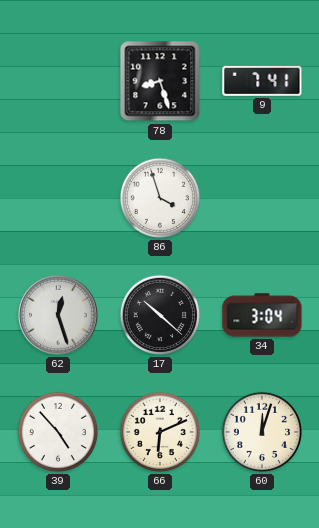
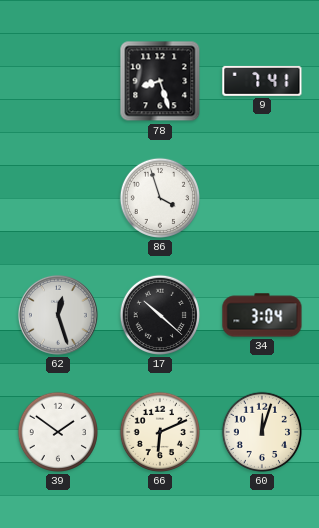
39: 4:53 -> 1:51
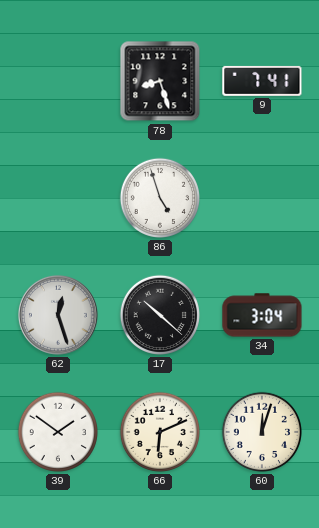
86: 3:57 -> 4:57
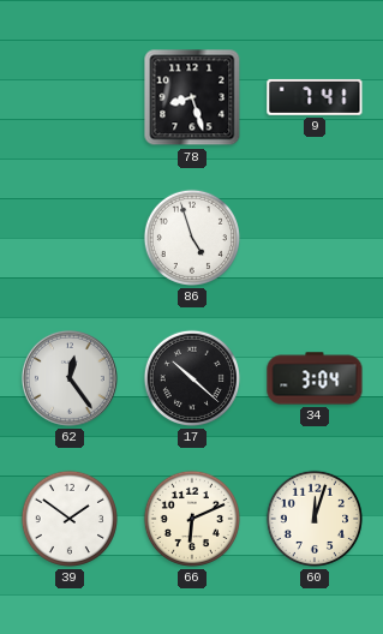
62: 12:27 -> 12:24
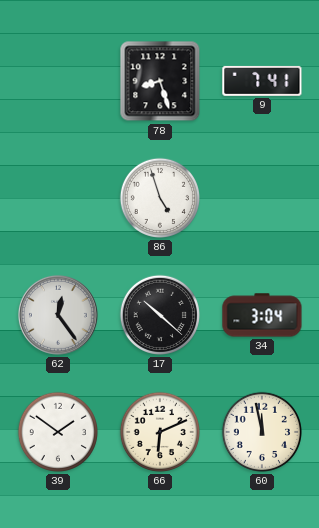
60: 12:03 -> 11:58
